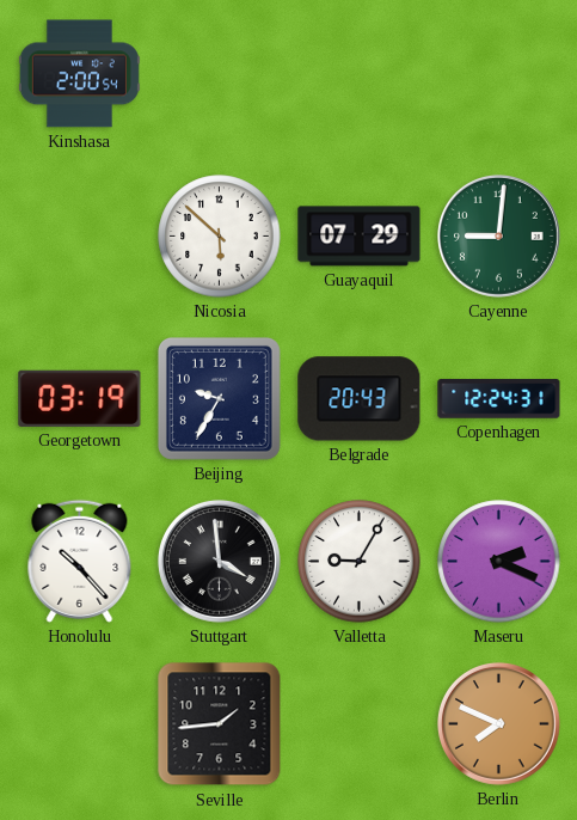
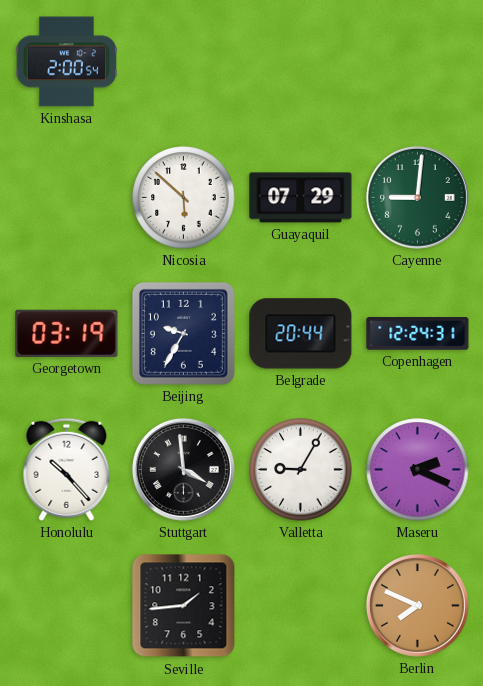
Belgrade: 20:43 -> 20:44
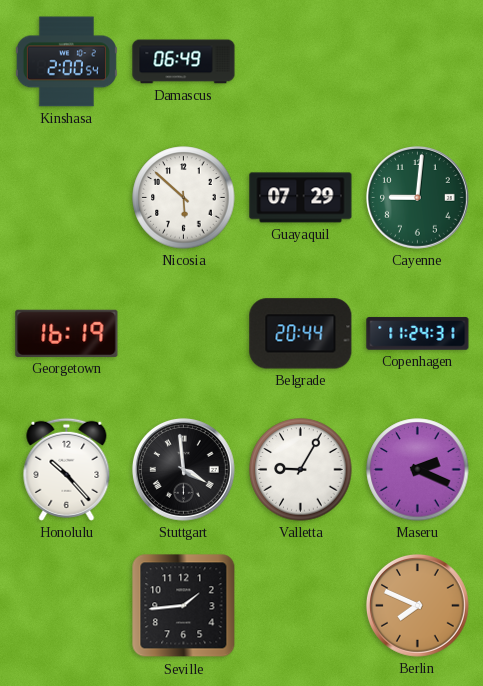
Damascus: none -> 06:49
Georgetown: 03:19 -> 16:19
Beijing: 9:35 -> none
Copenhagen: 12:24 -> 11:24
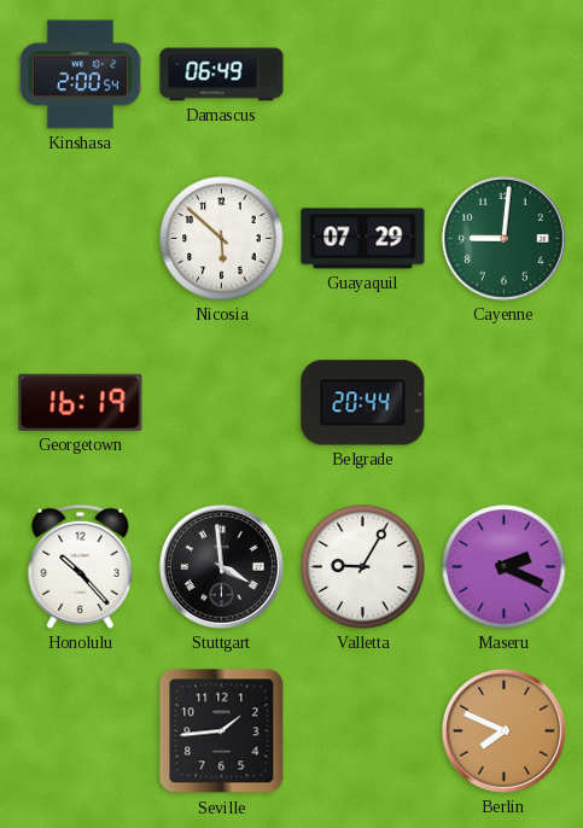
Copenhagen: 11:24 -> none
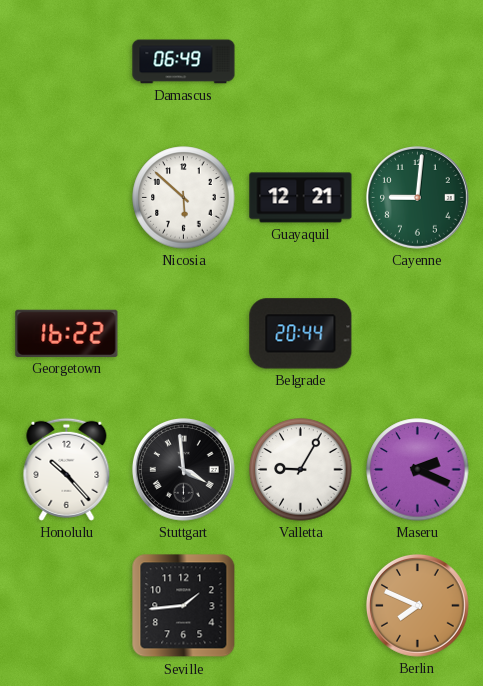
Kinshasa: 2:00 -> none
Guayaquil: 07:29 -> 12:21
Georgetown: 16:19 -> 16:22
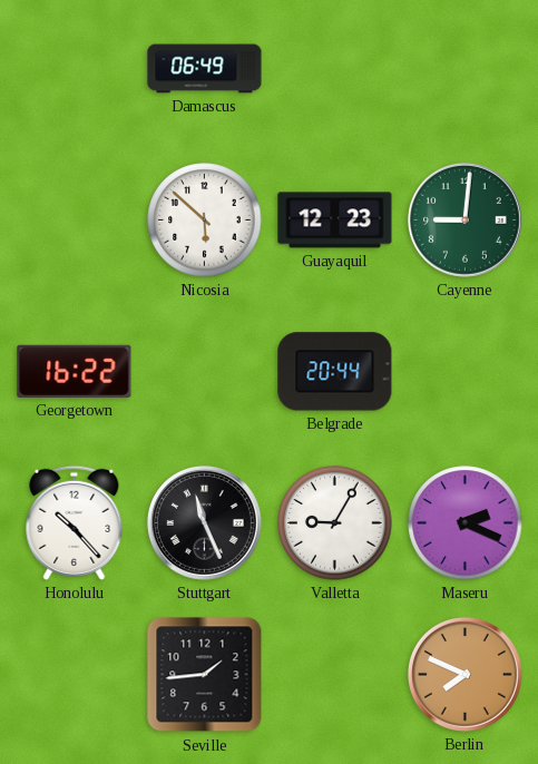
Guayaquil: 12:21 -> 12:23
Stuttgart: 3:59 -> 11:26
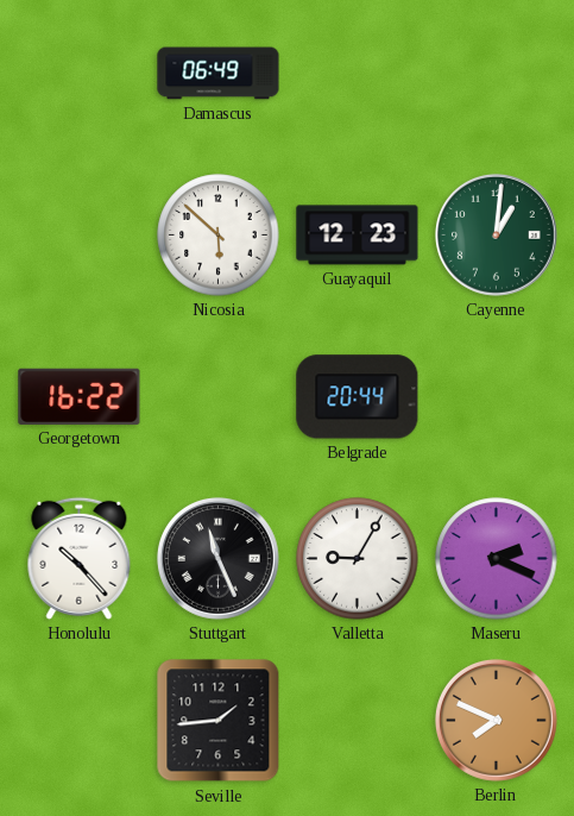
Cayenne: 9:01 -> 1:01
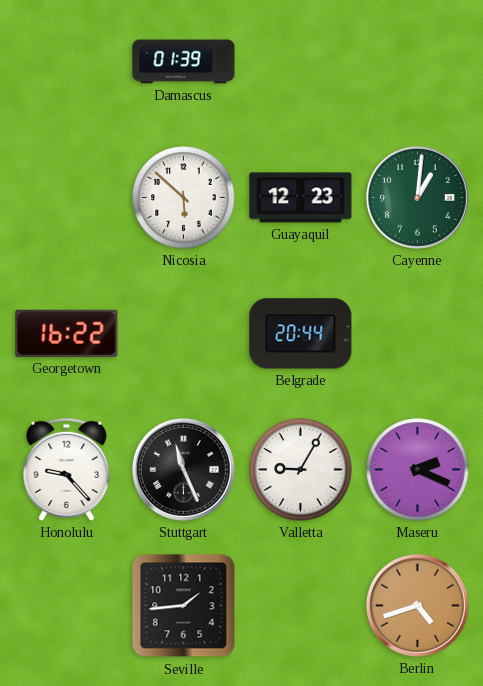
Damascus: 06:49 -> 01:39
Honolulu: 10:23 -> 9:23
Berlin: 7:49 -> 4:42
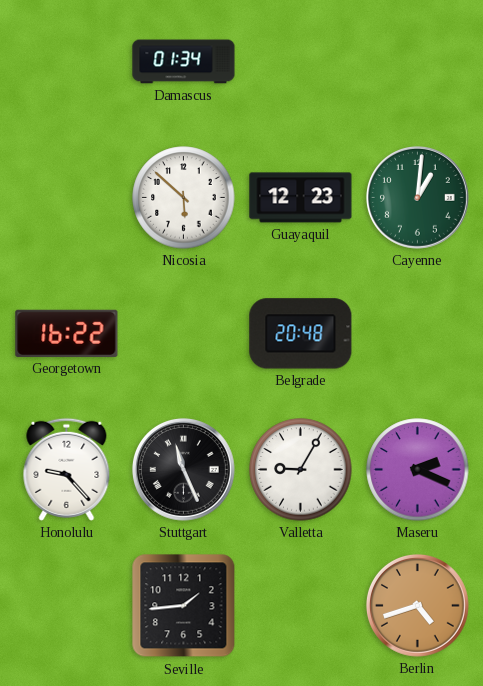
Damascus: 01:39 -> 01:34
Belgrade: 20:44 -> 20:48
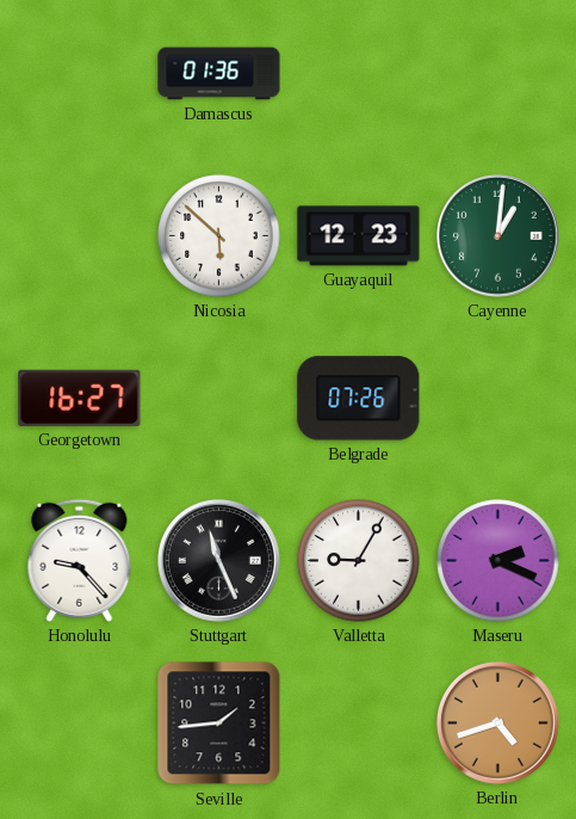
Damascus: 01:34 -> 01:36
Georgetown: 16:22 -> 16:27
Belgrade: 20:48 -> 07:26
